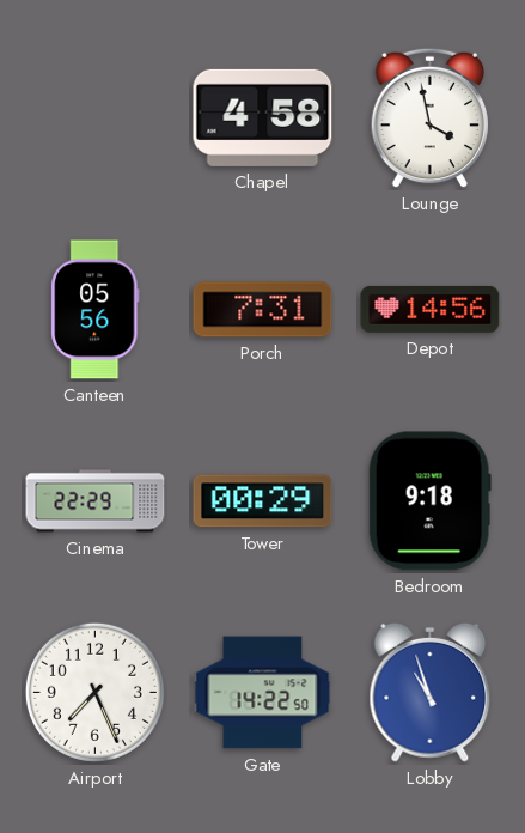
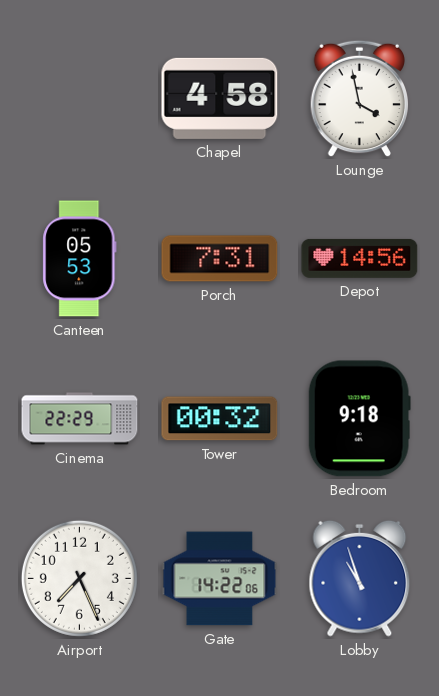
Canteen: 05:56 -> 05:53
Tower: 00:29 -> 00:32
Gate: 14:22:50 -> 14:22:06
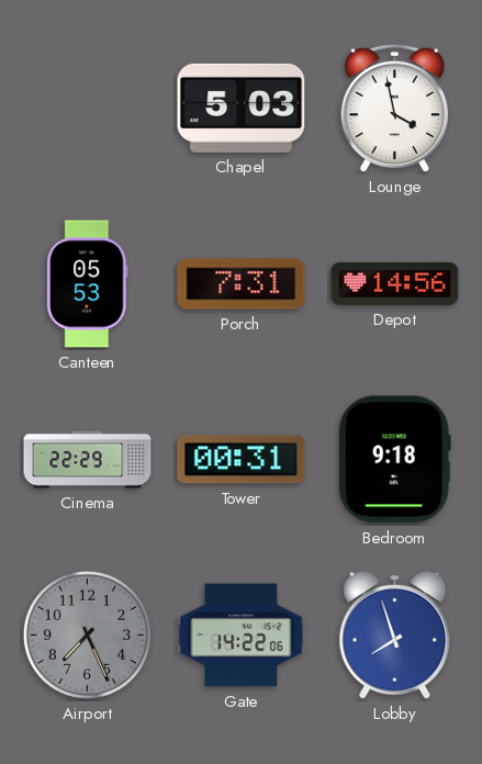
Chapel: 4:58 -> 5:03
Tower: 00:32 -> 00:31
Airport dial: white -> grey
Lobby: 10:57 -> 7:57
